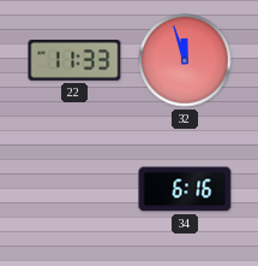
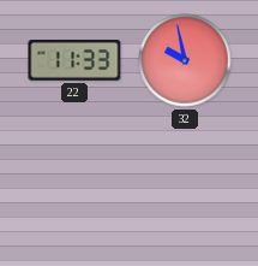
32: 11:57 -> 9:58
34: 6:16 -> none
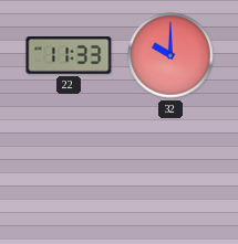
32: 9:58 -> 10:00
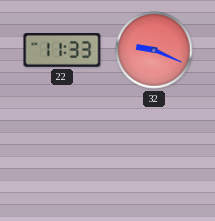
32: 10:00 -> 9:19
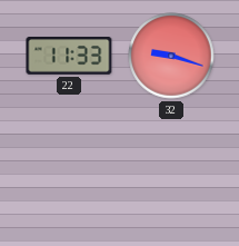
32: 9:19 -> 9:18
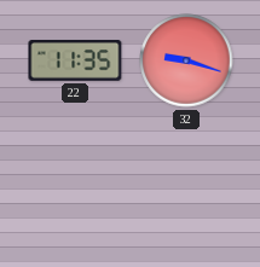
22: 11:33 -> 11:35
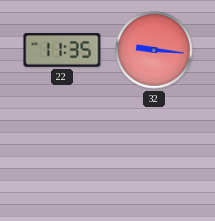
32: 9:18 -> 9:16
